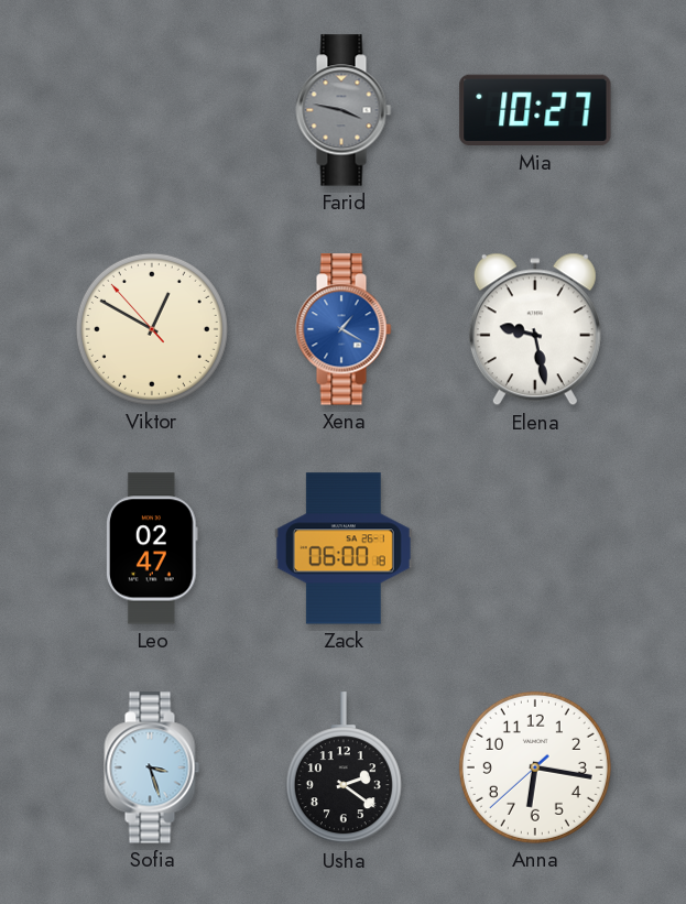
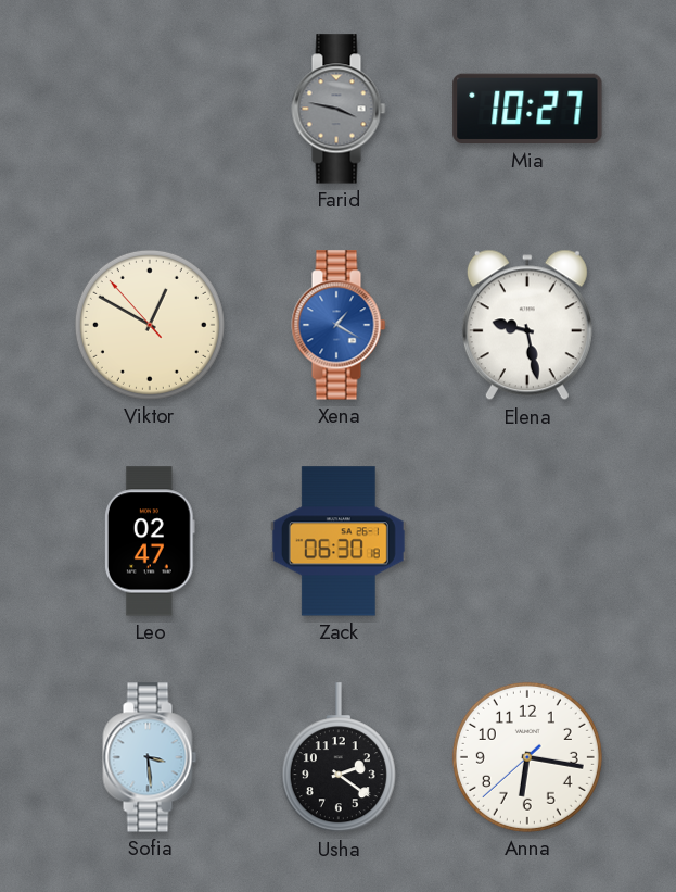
Zack: 06:00 -> 06:30
Sofia: 3:27 -> 3:29
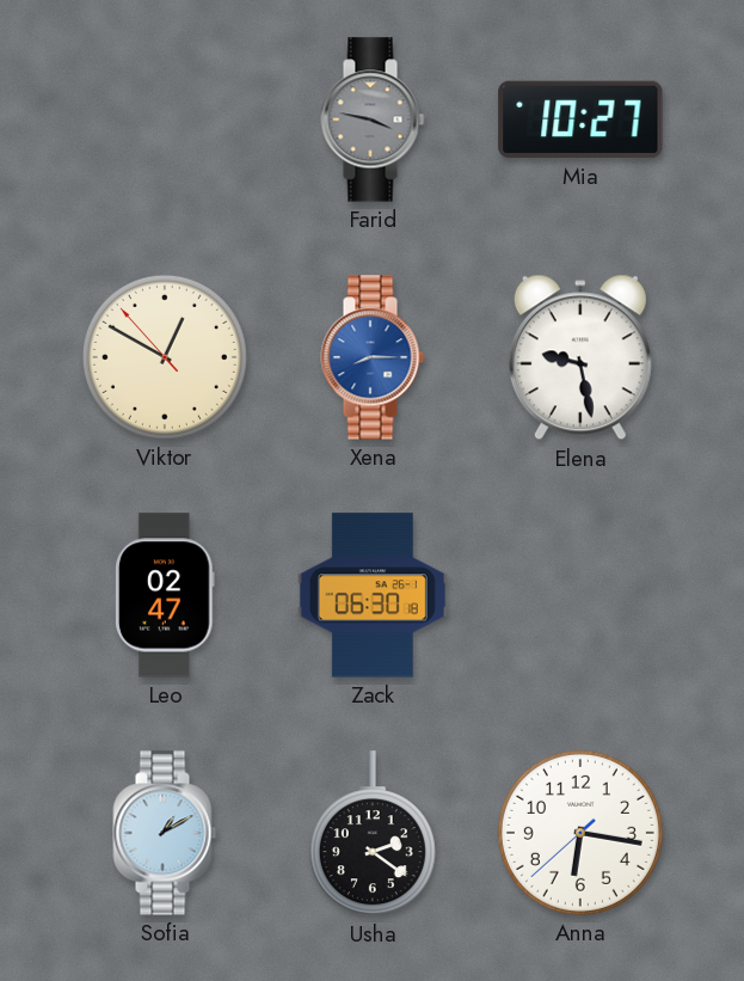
Xena: 1:20 -> 8:15
Sofia: 3:29 -> 1:10
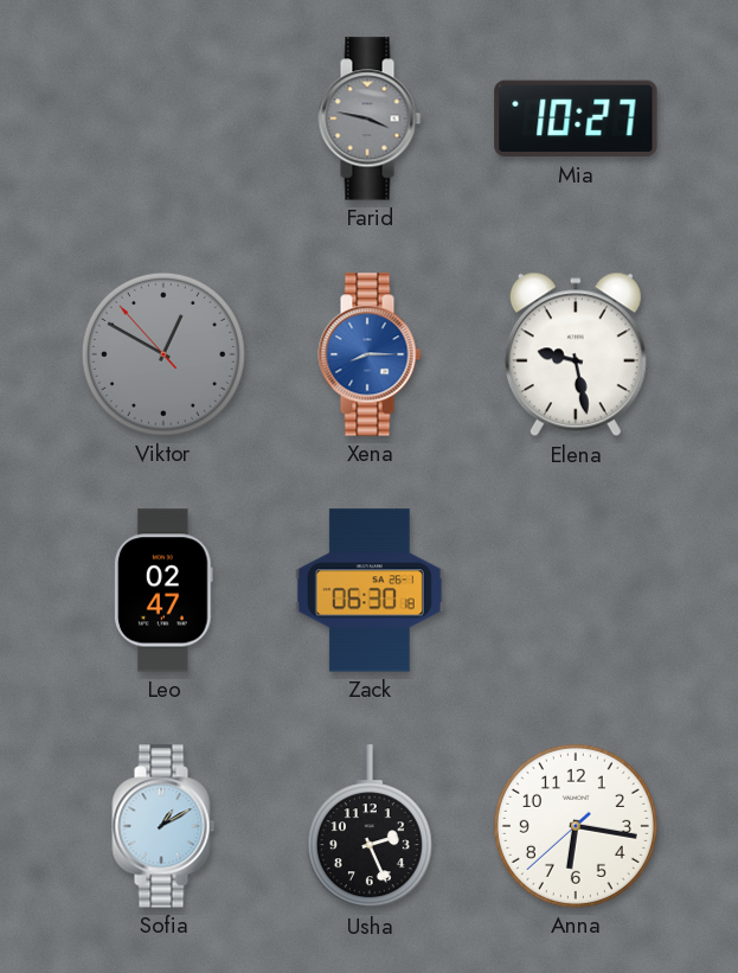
Viktor dial: cream -> grey
Usha: 2:21 -> 2:26
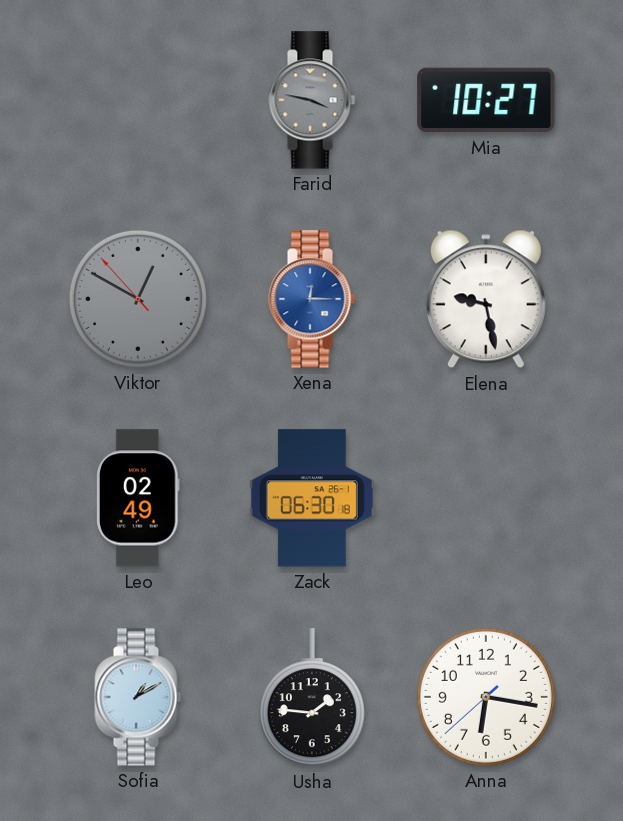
Xena: 8:15 -> 12:15
Leo: 02:47 -> 02:49
Usha: 2:26 -> 1:46
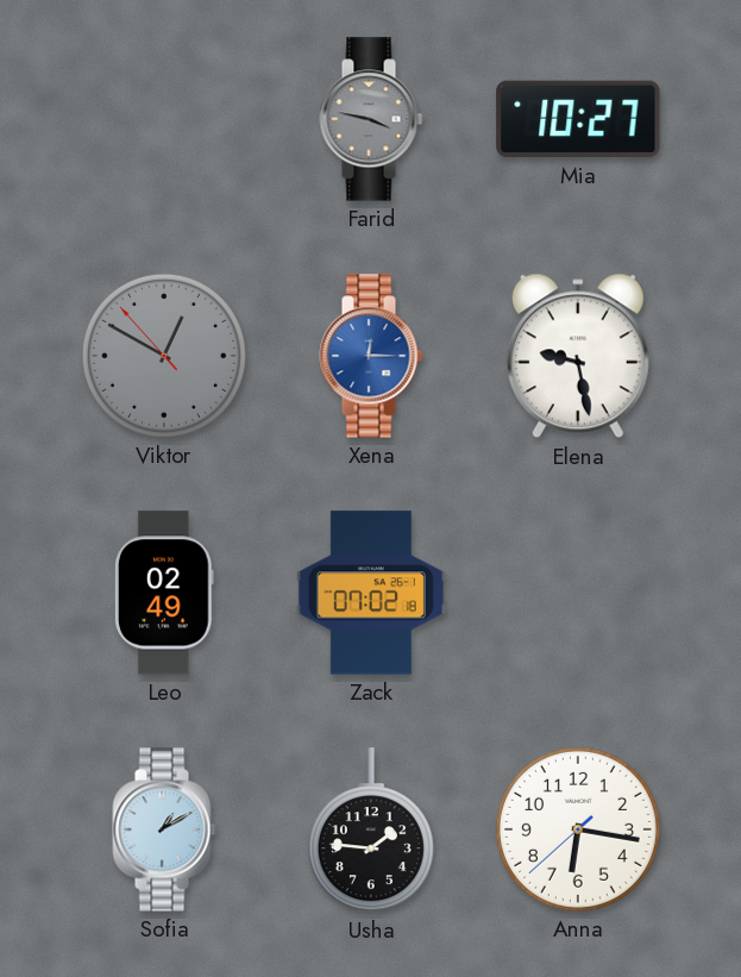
Zack: 06:30 -> 07:02
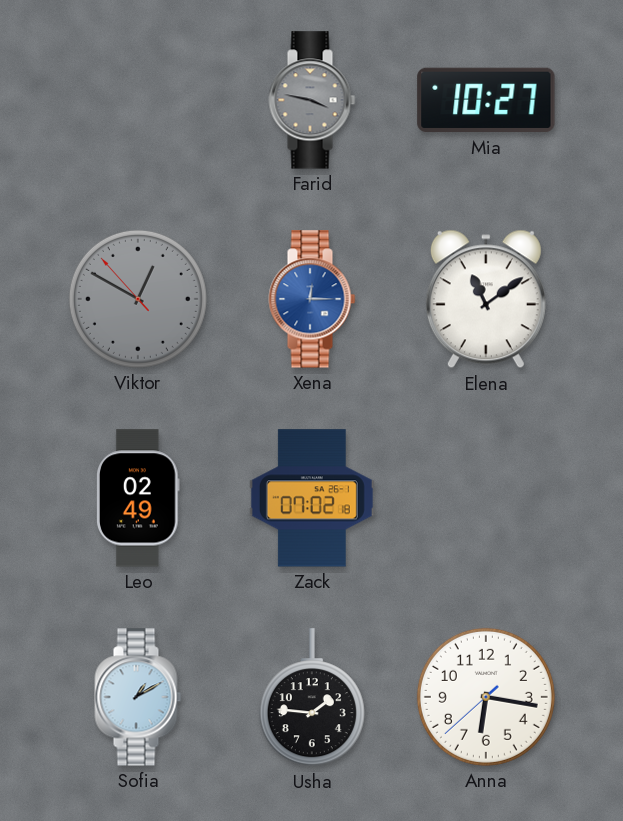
Elena: 9:28 -> 11:09
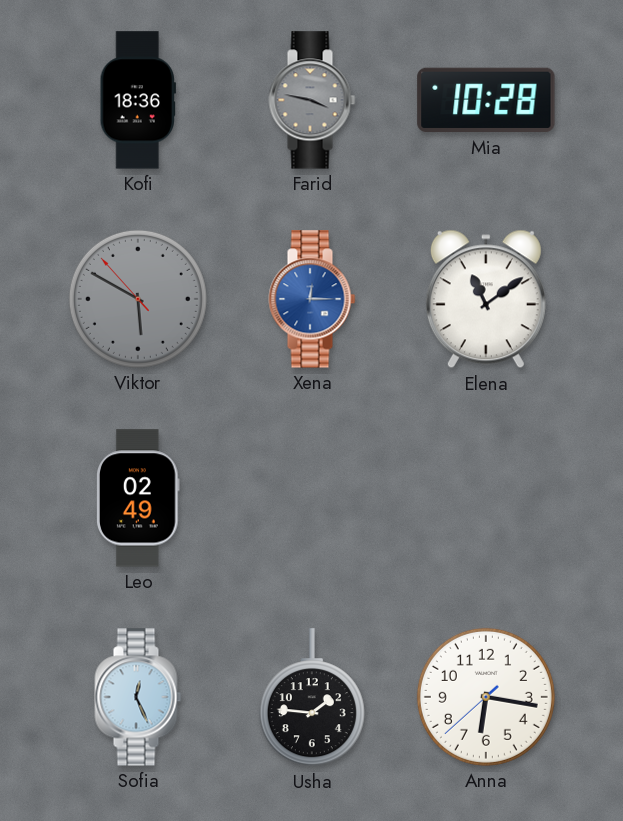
Kofi: none -> 18:36
Mia: 10:27 -> 10:28
Viktor: 12:49 -> 5:49
Zack: 07:02 -> none
Sofia: 1:10 -> 12:26
